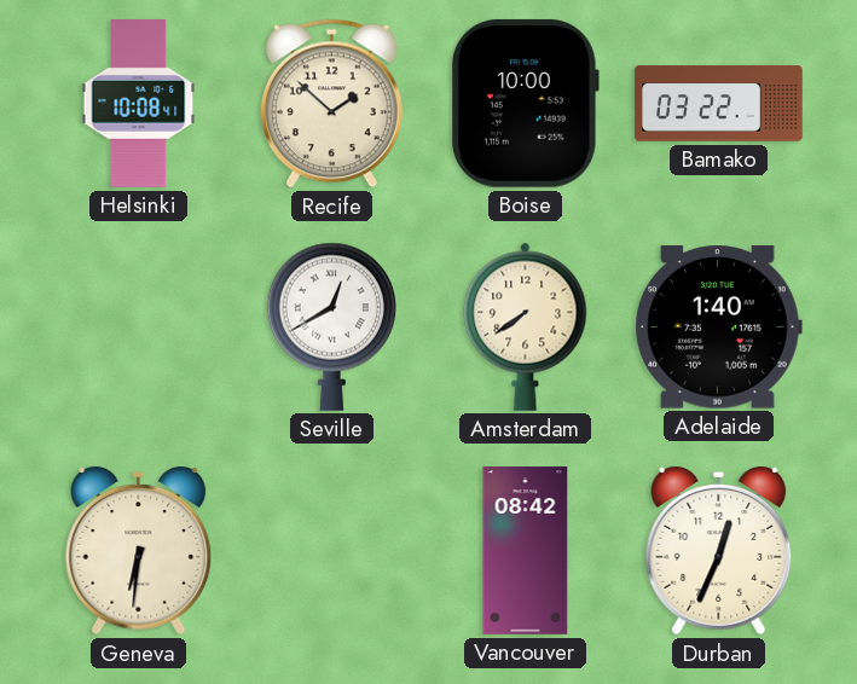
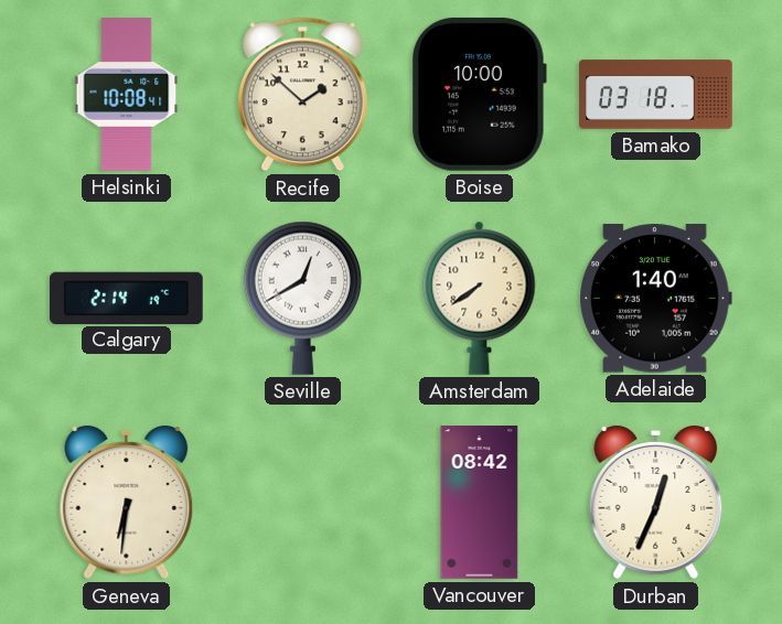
Bamako: 03:22 -> 03:18
Calgary: none -> 2:14
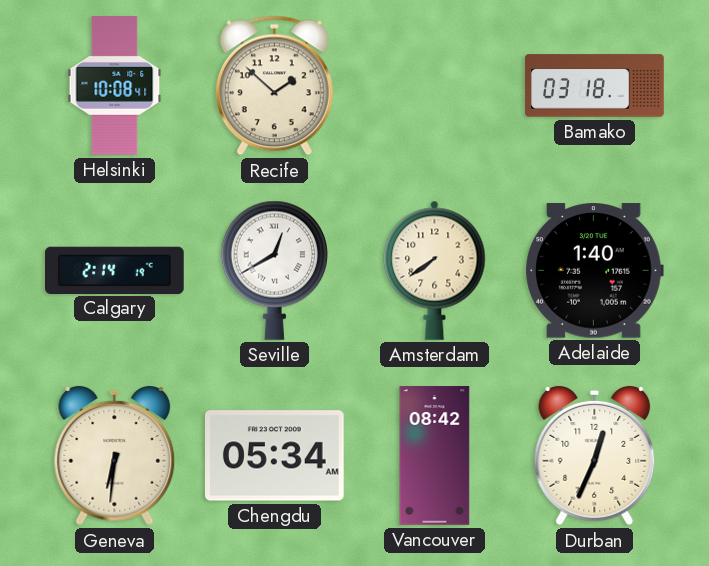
Boise: 10:00 -> none
Chengdu: none -> 05:34
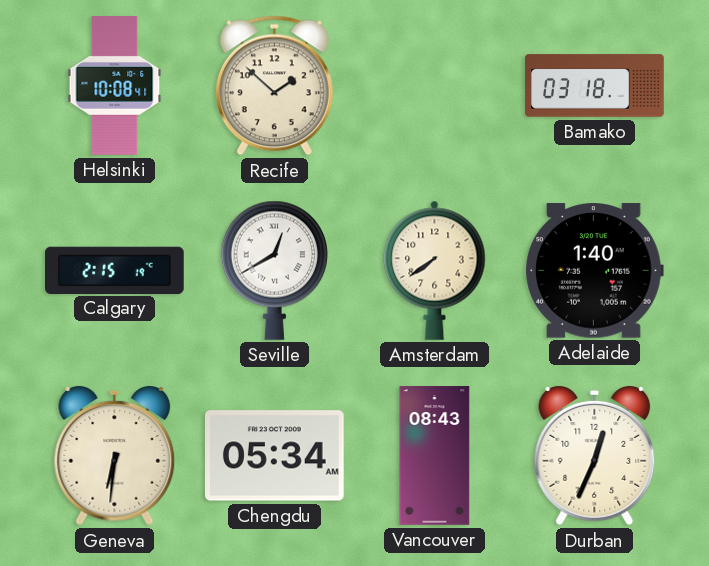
Calgary: 2:14 -> 2:15
Vancouver: 08:42 -> 08:43
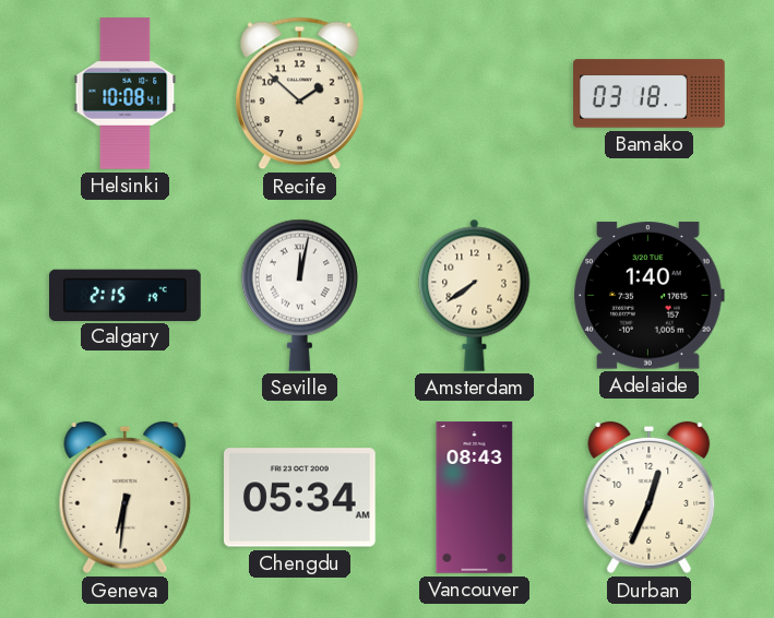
Seville: 12:40 -> 12:02
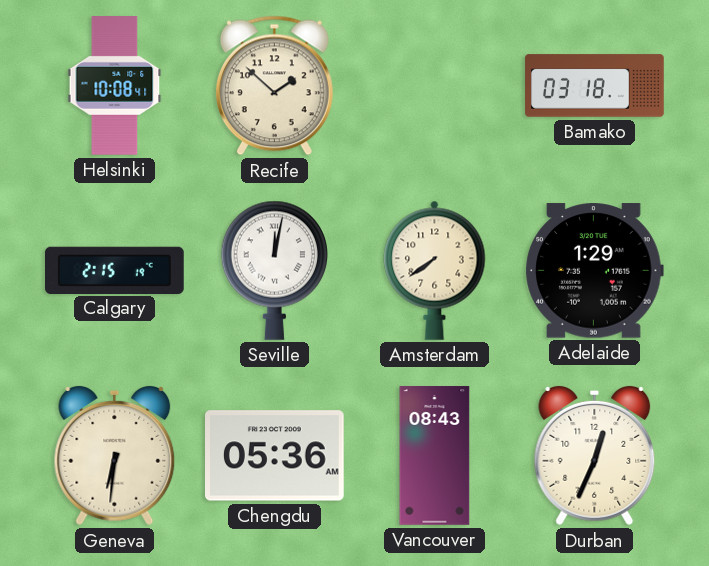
Adelaide: 1:40 -> 1:29
Chengdu: 05:34 -> 05:36
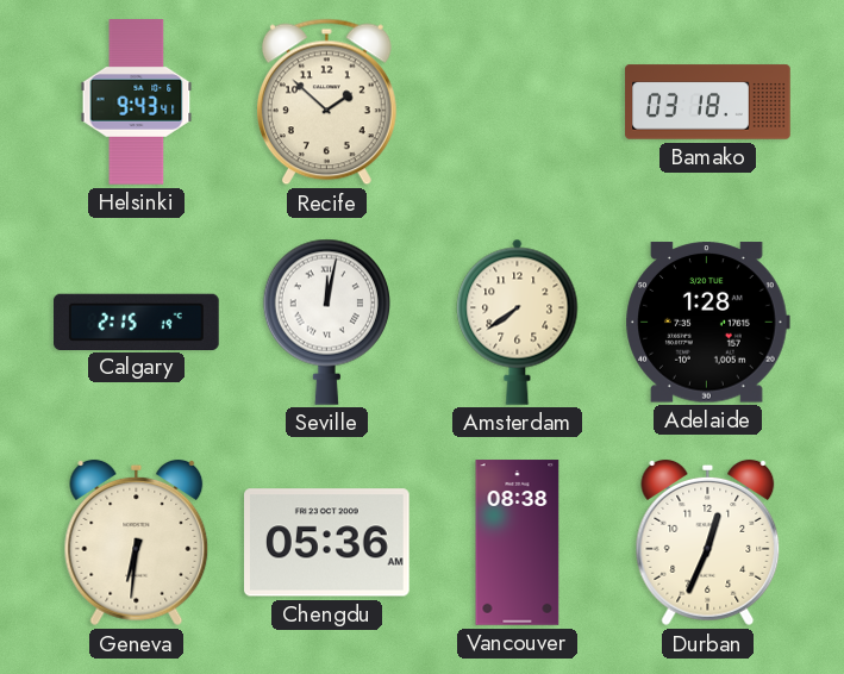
Helsinki: 10:08 -> 9:43
Adelaide: 1:29 -> 1:28
Vancouver: 08:43 -> 08:38
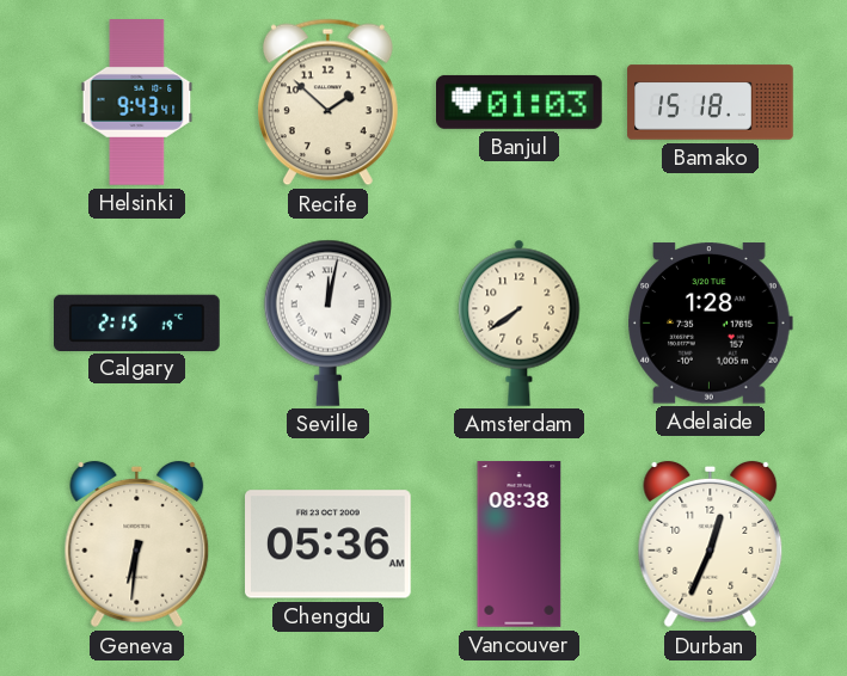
Banjul: none -> 01:03
Bamako: 03:18 -> 15:18
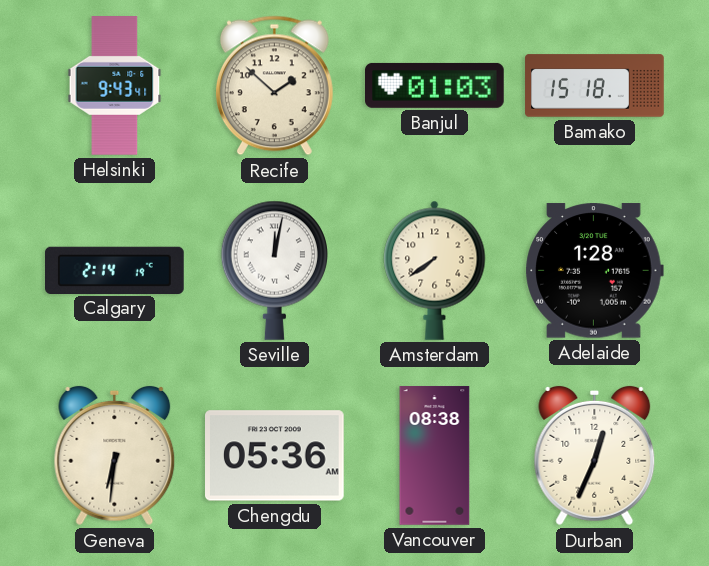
Calgary: 2:15 -> 2:14
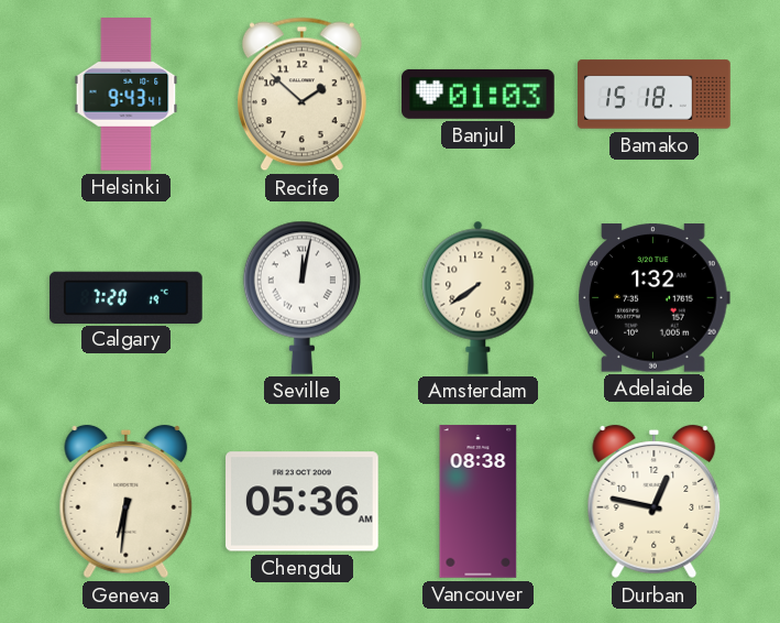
Calgary: 2:14 -> 7:20
Adelaide: 1:28 -> 1:32
Durban: 12:34 -> 12:47
